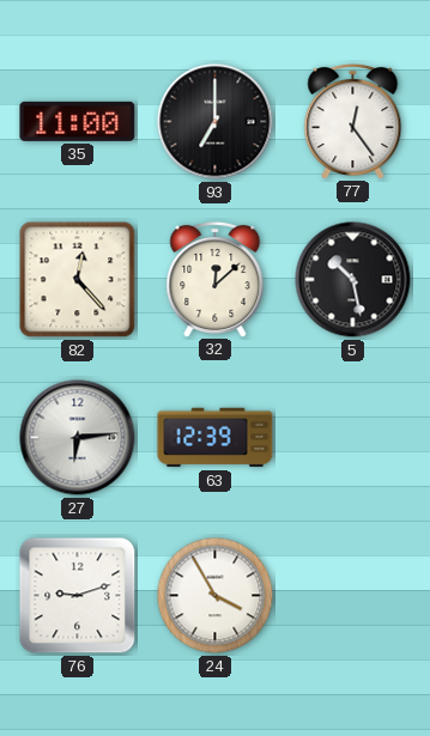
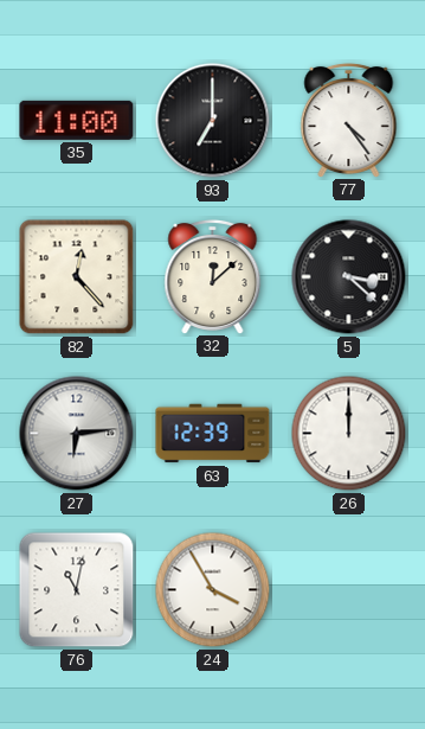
77: 12:24 -> 4:24
5: 10:28 -> 3:22
26: none -> 12:00
76: 9:12 -> 11:02
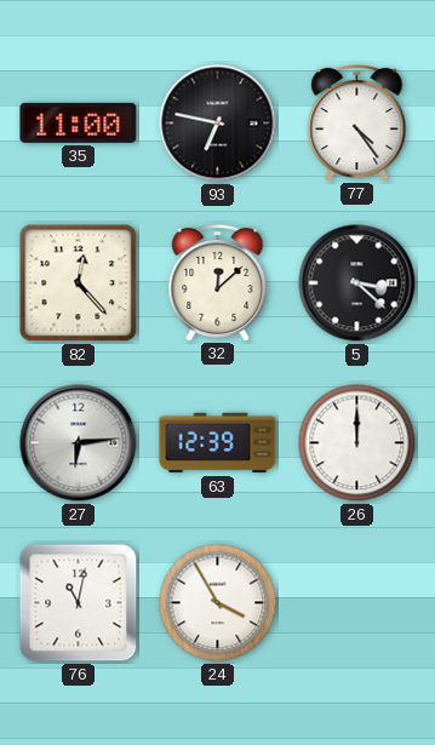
93: 7:00 -> 6:47
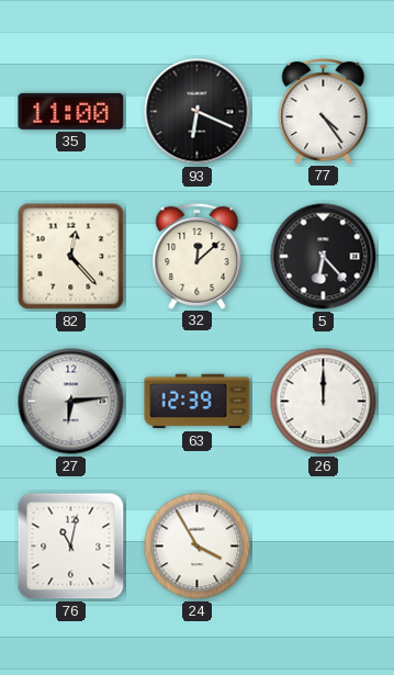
93: 6:47 -> 6:19
5: 3:22 -> 6:23
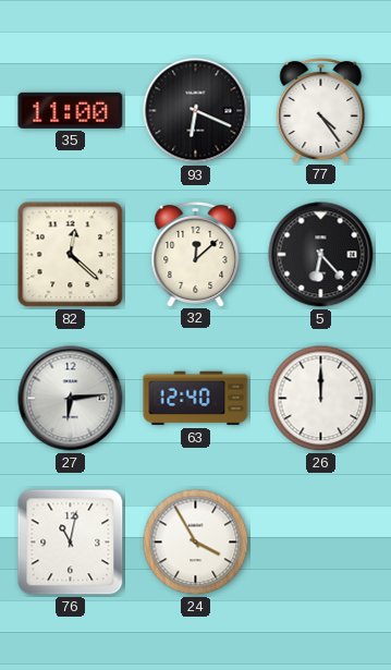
82: 12:23 -> 12:22
63: 12:39 -> 12:40
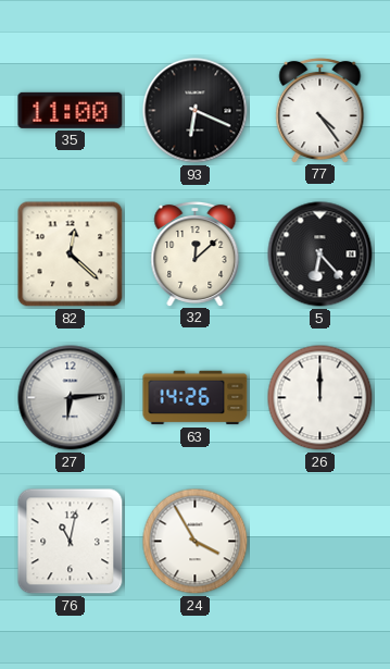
63: 12:40 -> 14:26
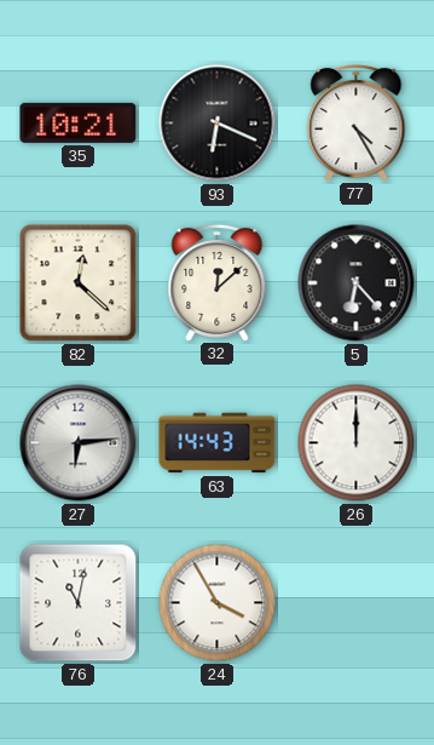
35: 11:00 -> 10:21
77: 4:24 -> 4:25
63: 14:26 -> 14:43
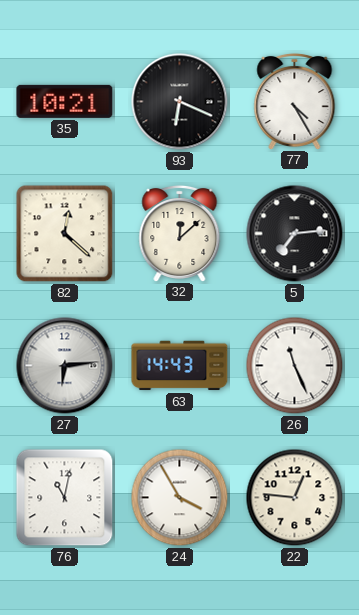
5: 6:23 -> 7:14
26: 12:00 -> 11:26
22: none -> 12:46
